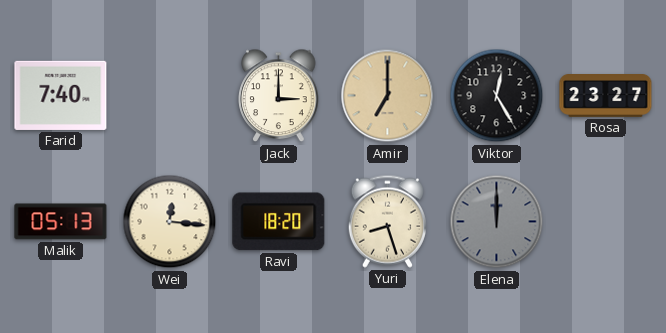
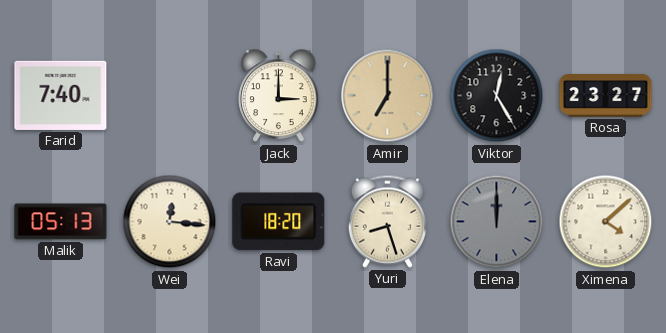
Ximena: none -> 4:08
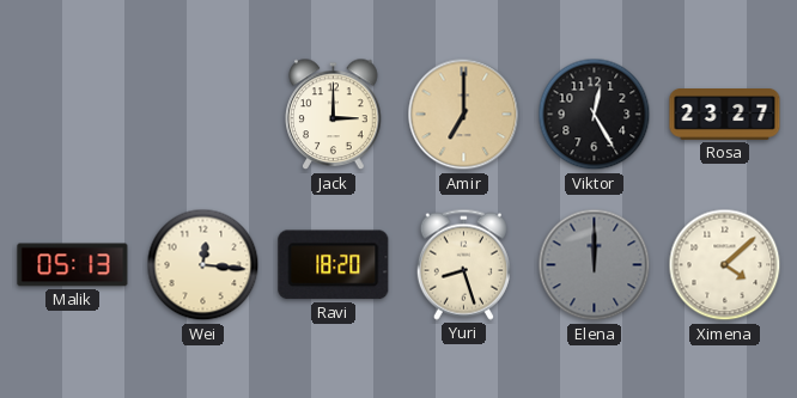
Farid: 7:40 -> none
